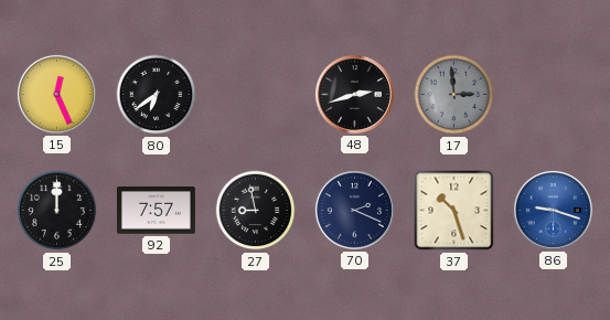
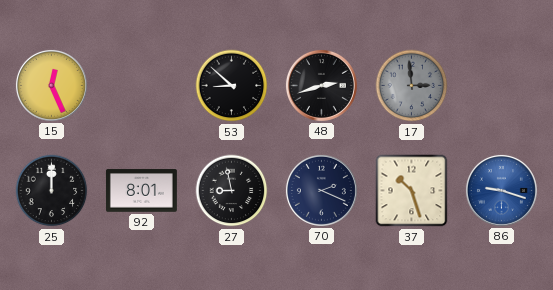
80: 6:39 -> none
53: none -> 8:52
92: 7:57 -> 8:01
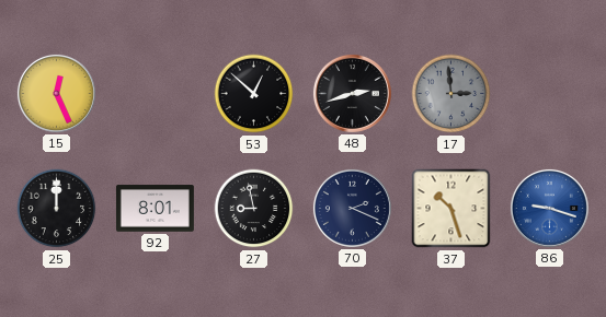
53: 8:52 -> 12:52
